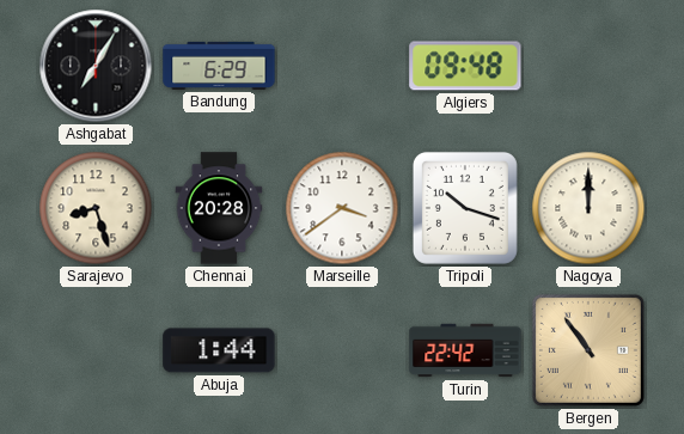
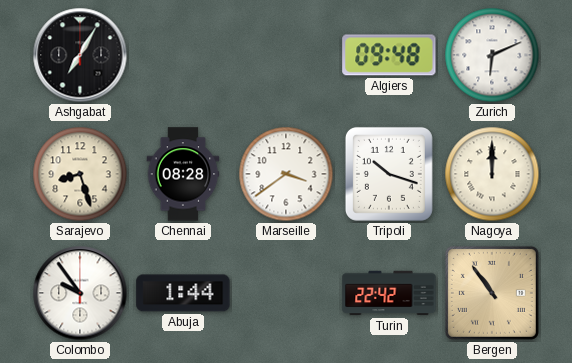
Bandung: 6:29 -> none
Zurich: none -> 6:11
Chennai: 20:28 -> 08:28
Colombo: none -> 9:54
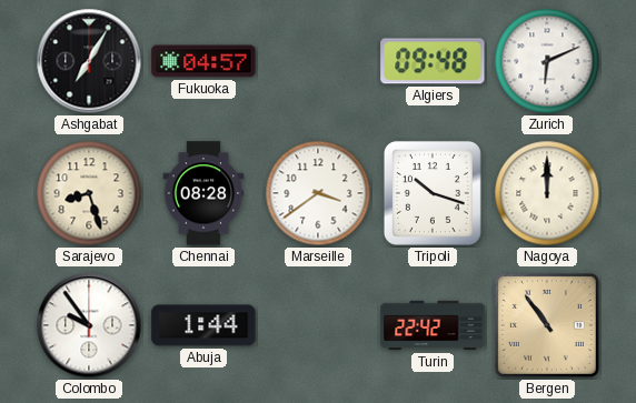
Fukuoka: none -> 04:57
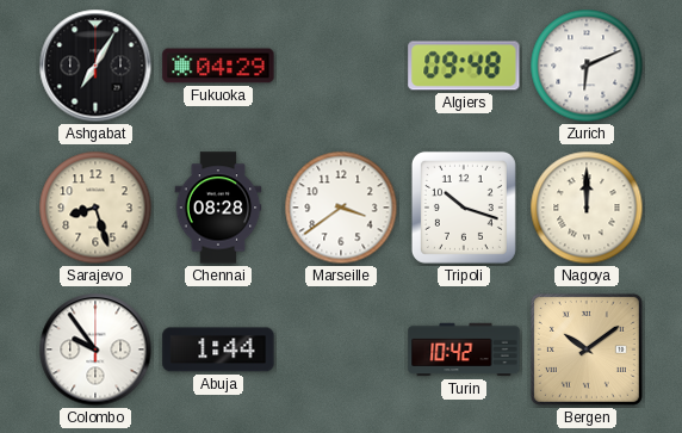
Fukuoka: 04:57 -> 04:29
Turin: 22:42 -> 10:42
Bergen: 10:54 -> 10:09
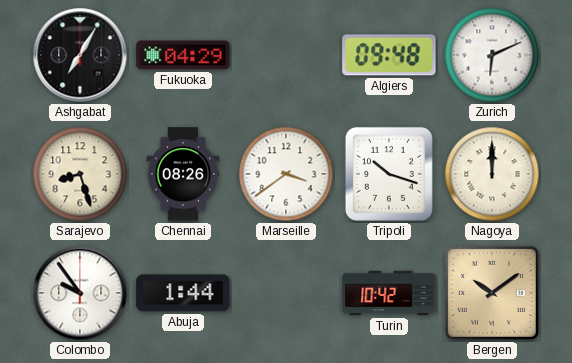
Chennai: 08:28 -> 08:26
